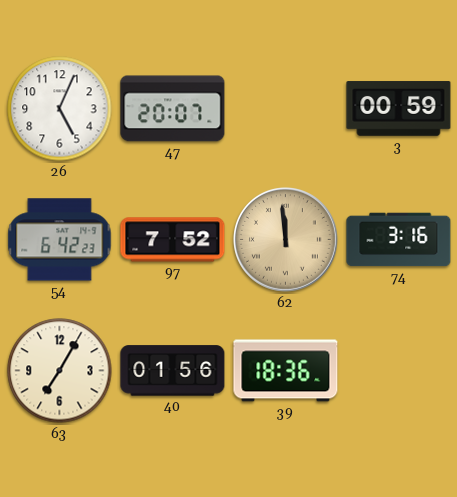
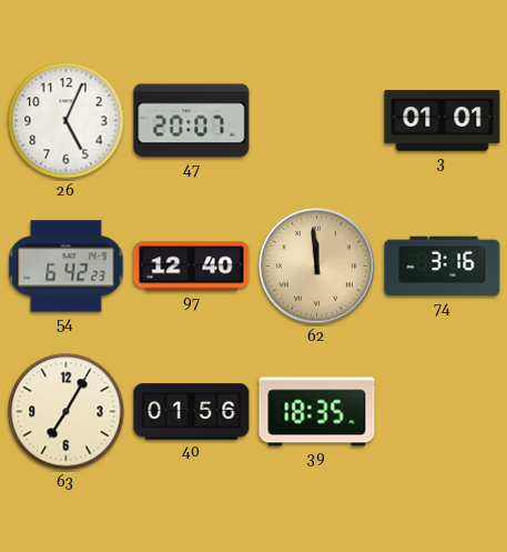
3: 00:59 -> 01:01
97: 7:52 -> 12:40
39: 18:36 -> 18:35
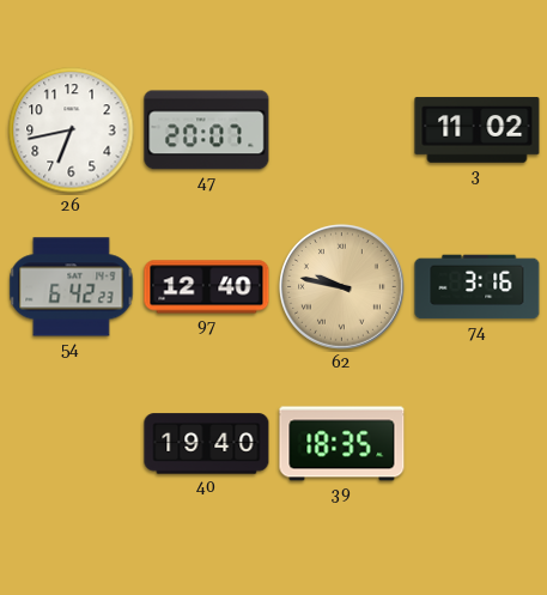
26: 5:04 -> 6:43
3: 01:01 -> 11:02
62: 11:59 -> 9:47
63: 7:05 -> none
40: 01:56 -> 19:40
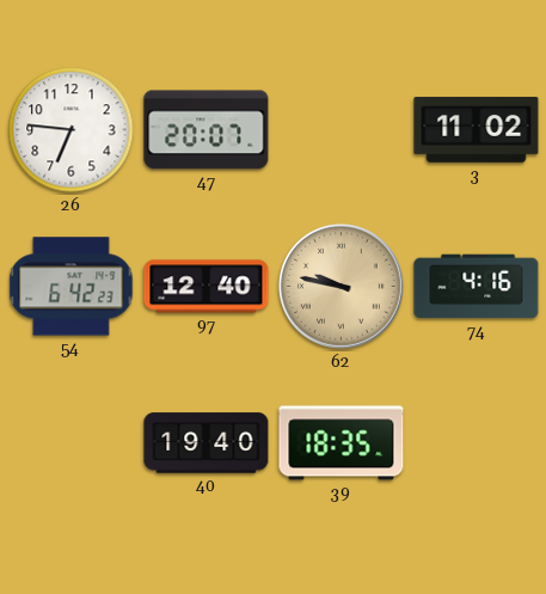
26: 6:43 -> 6:46
74: 3:16 -> 4:16
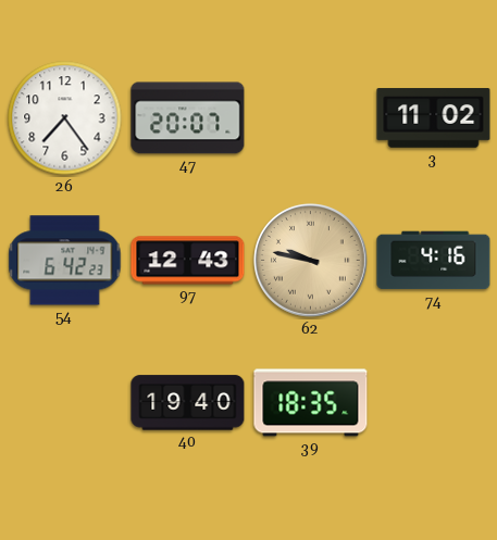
26: 6:46 -> 7:24
97: 12:40 -> 12:43
